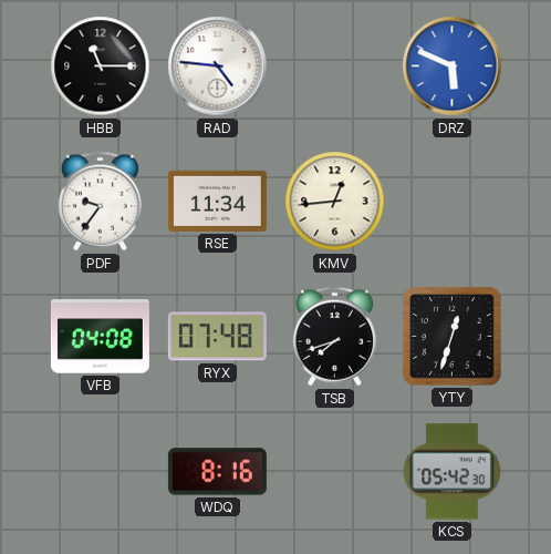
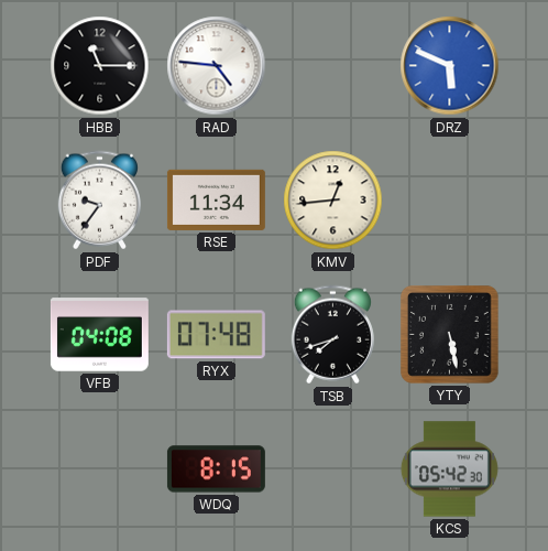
YTY: 12:33 -> 5:28
WDQ: 8:16 -> 8:15
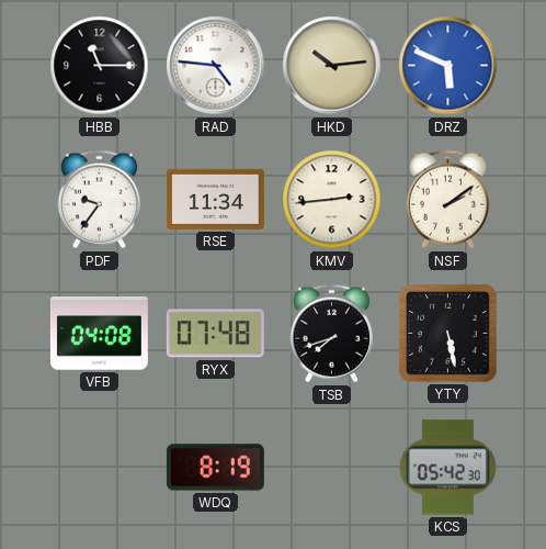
HKD: none -> 10:14
KMV: 12:44 -> 2:44
NSF: none -> 2:09
WDQ: 8:15 -> 8:19
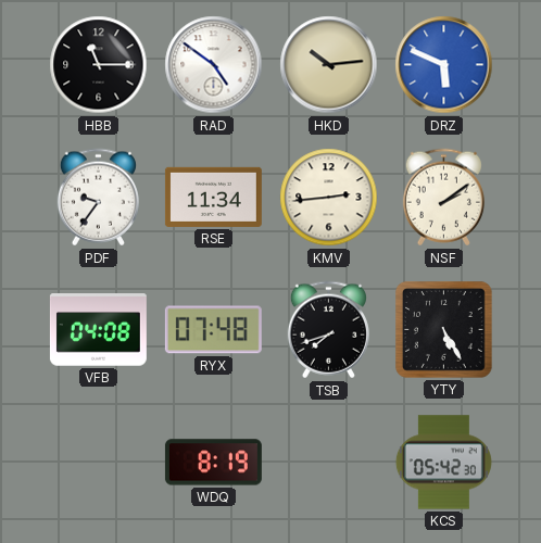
RAD: 4:46 -> 4:51
YTY: 5:28 -> 5:25
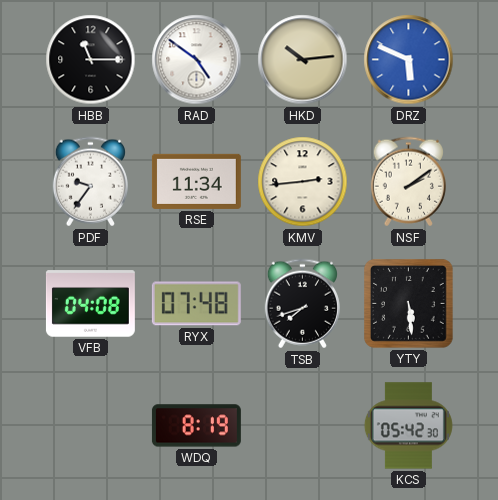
YTY: 5:25 -> 5:29
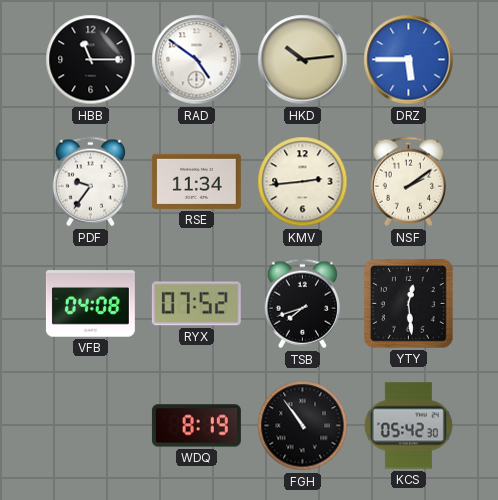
DRZ: 5:49 -> 5:45
RYX: 07:48 -> 07:52
YTY: 5:29 -> 12:29
FGH: none -> 10:54
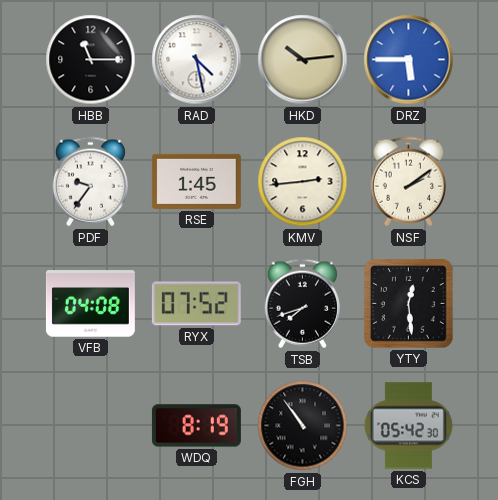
RAD: 4:51 -> 4:28
RSE: 11:34 -> 1:45
